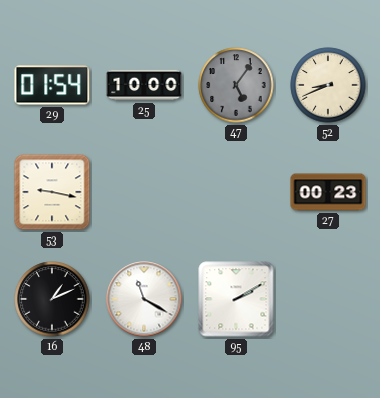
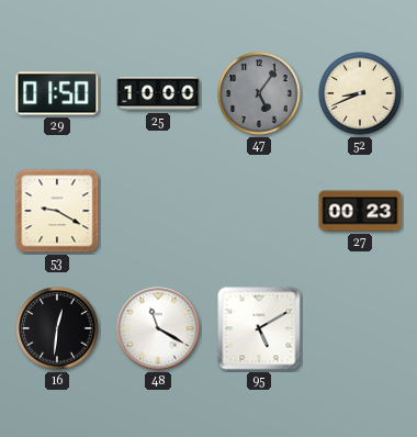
29: 01:54 -> 01:50
53: 9:17 -> 9:20
16: 1:11 -> 12:31
95: 2:10 -> 5:10
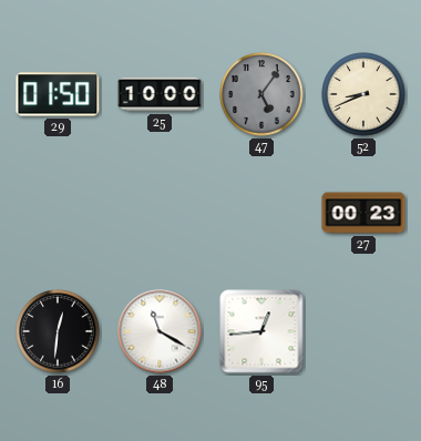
53: 9:20 -> none
95: 5:10 -> 12:44
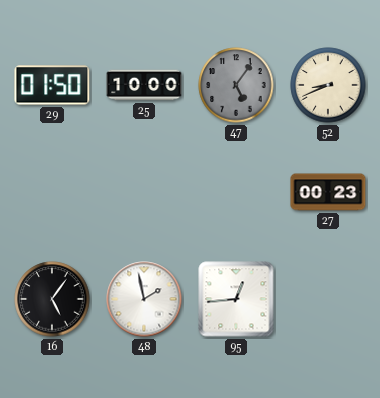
16: 12:31 -> 5:06
48: 11:20 -> 1:58
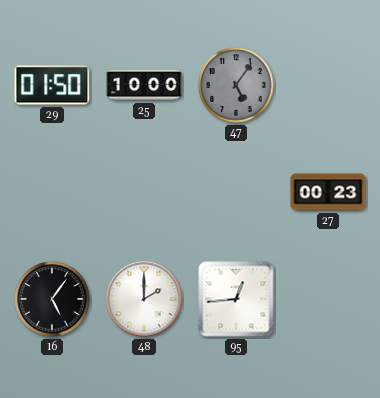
52: 8:41 -> none
48: 1:58 -> 2:00
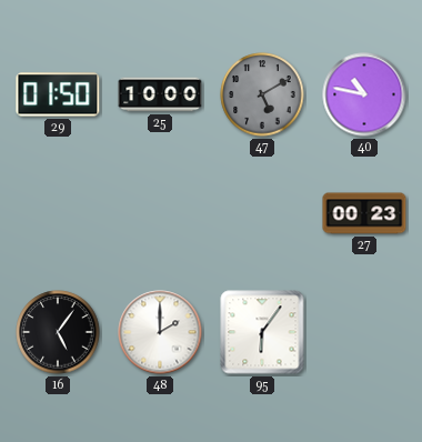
47: 5:06 -> 5:10
40: none -> 10:47
95: 12:44 -> 6:06
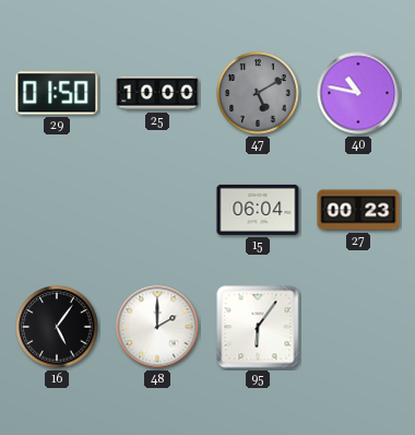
15: none -> 06:04
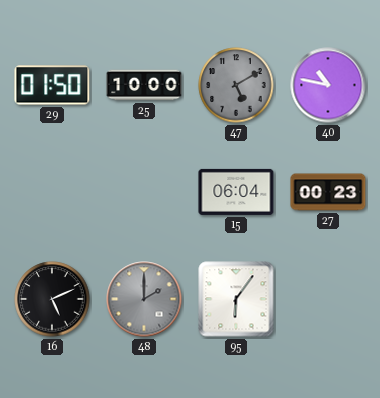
16: 5:06 -> 5:11
48 dial: white -> grey
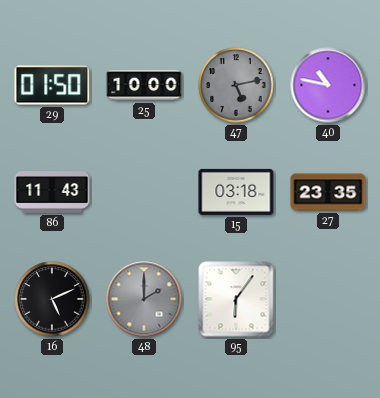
47: 5:10 -> 5:13
86: none -> 11:43
15: 06:04 -> 03:18
27: 00:23 -> 23:35
